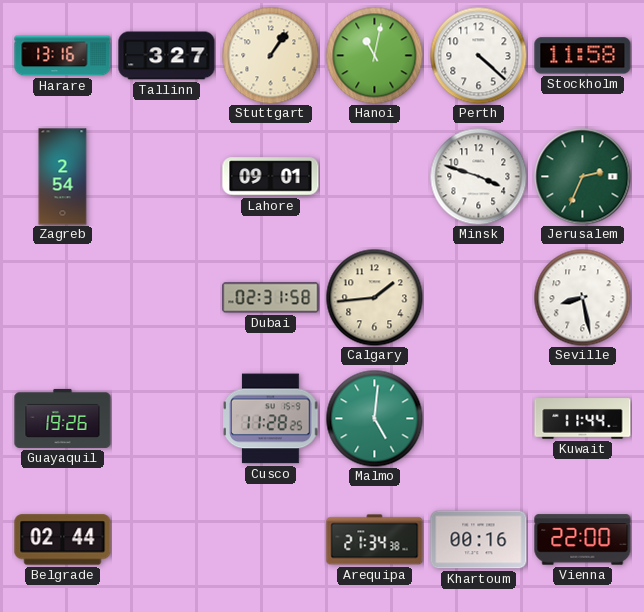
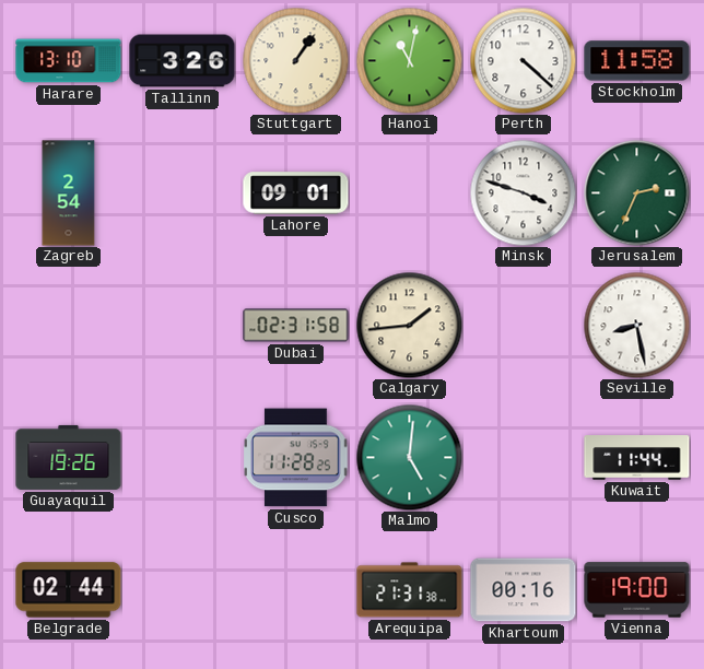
Harare: 13:16 -> 13:10
Tallinn: 3:27 -> 3:26
Arequipa: 21:34 -> 21:31
Vienna: 22:00 -> 19:00
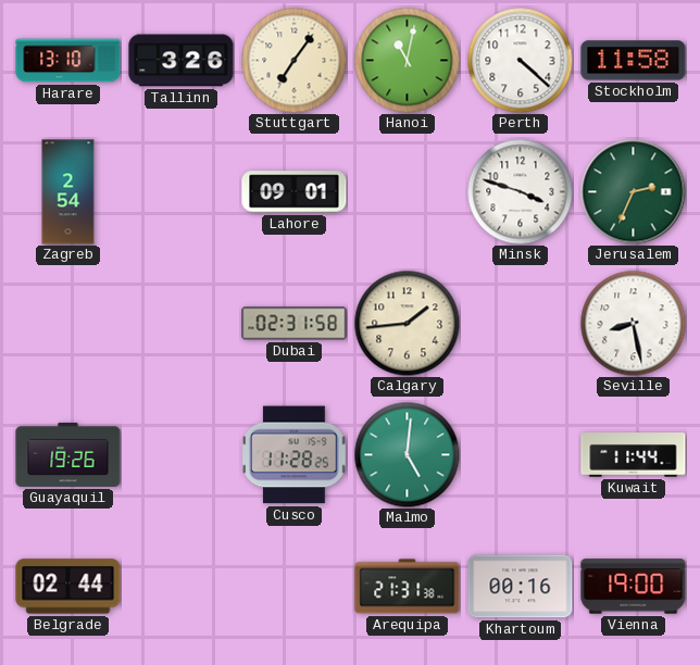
Stuttgart: 1:06 -> 7:06
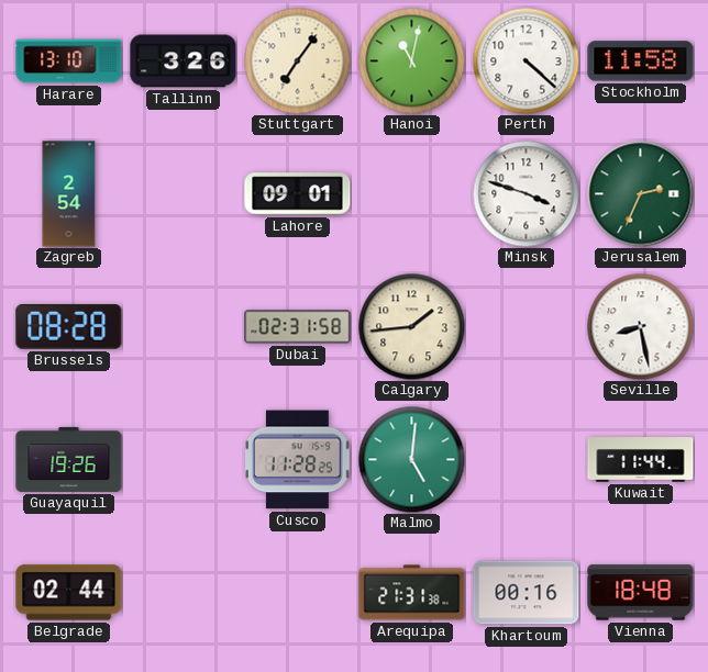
Brussels: none -> 08:28
Vienna: 19:00 -> 18:48
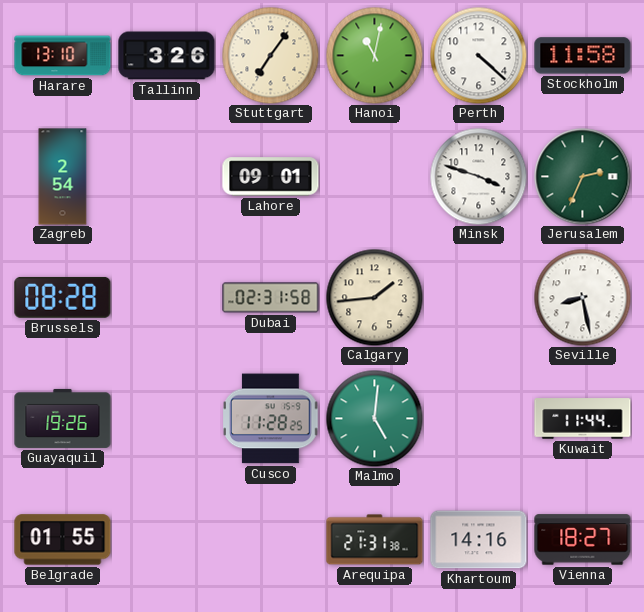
Belgrade: 02:44 -> 01:55
Khartoum: 00:16 -> 14:16
Vienna: 18:48 -> 18:27
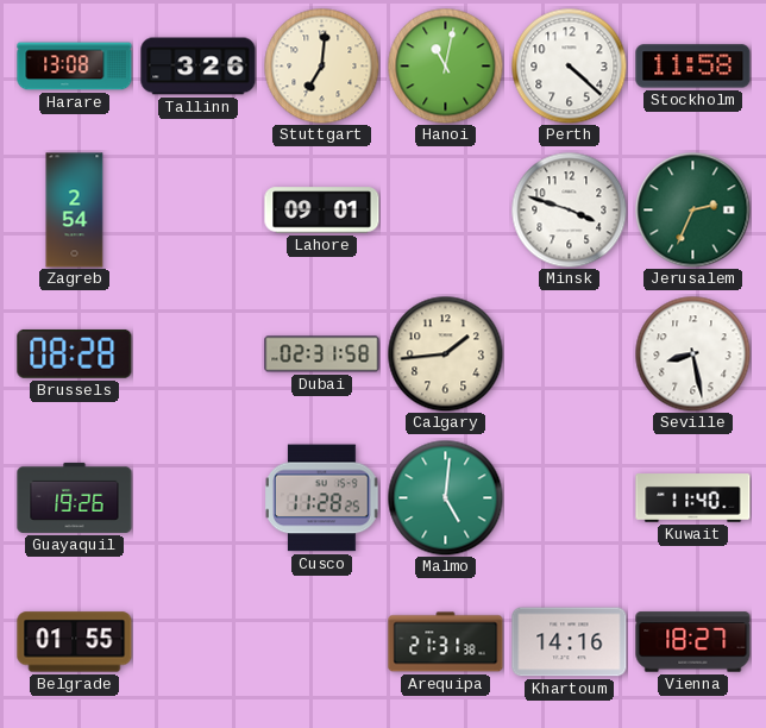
Harare: 13:10 -> 13:08
Stuttgart: 7:06 -> 7:01
Kuwait: 11:44 -> 11:40
